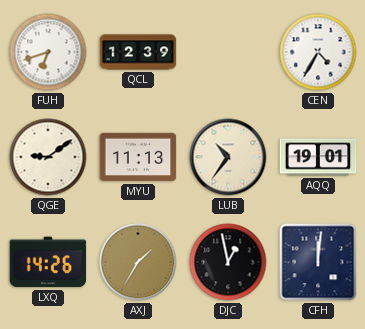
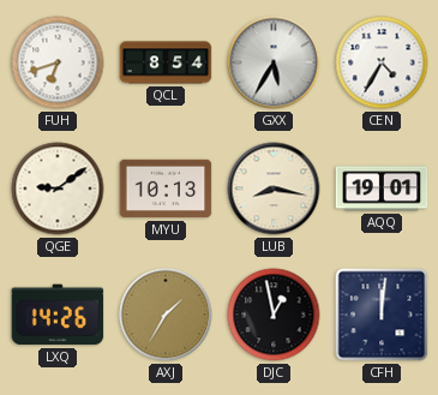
QCL: 12:39 -> 8:54
GXX: none -> 5:35
MYU: 11:13 -> 10:13
LUB: 10:36 -> 8:17
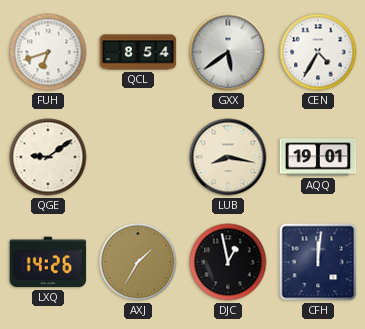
GXX: 5:35 -> 5:39
MYU: 10:13 -> none
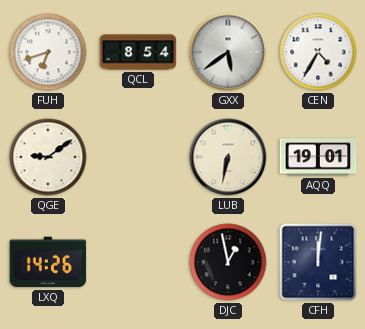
LUB: 8:17 -> 6:32
AXJ: 1:35 -> none
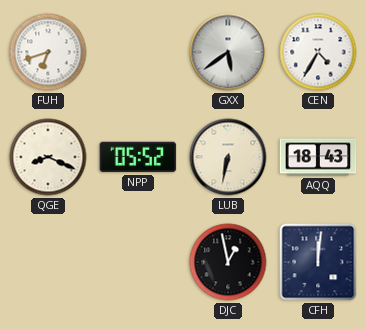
QCL: 8:54 -> none
QGE: 9:09 -> 8:19
NPP: none -> 05:52
AQQ: 19:01 -> 18:43
LXQ: 14:26 -> none
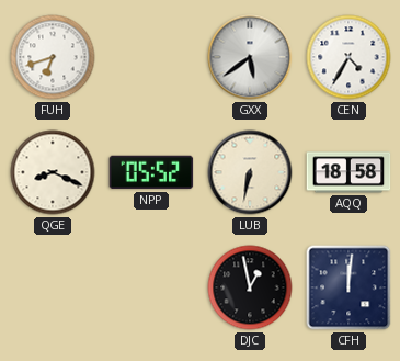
AQQ: 18:43 -> 18:58
